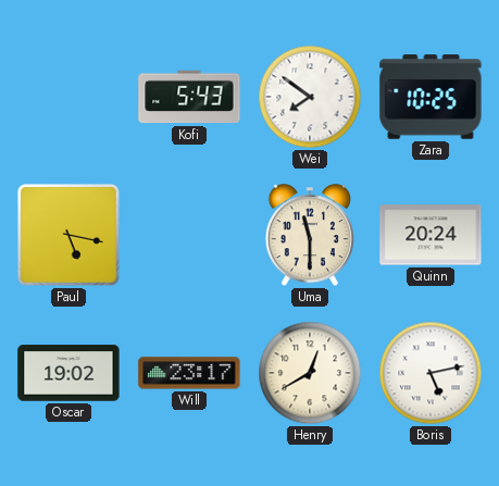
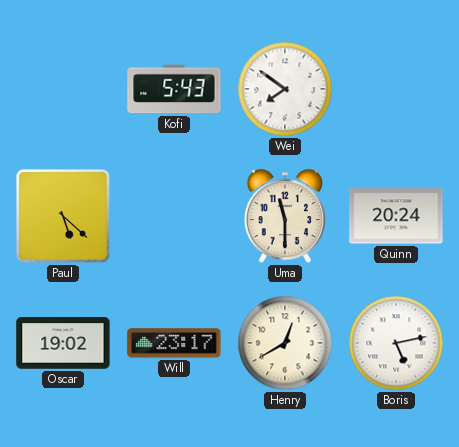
Zara: 10:25 -> none
Paul: 5:17 -> 5:22
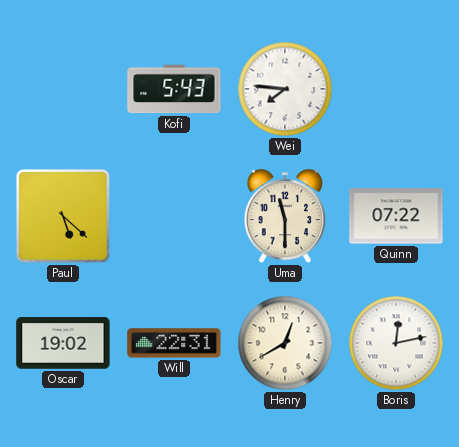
Wei: 7:51 -> 7:46
Quinn: 20:24 -> 07:22
Will: 23:17 -> 22:31
Boris: 5:13 -> 12:13
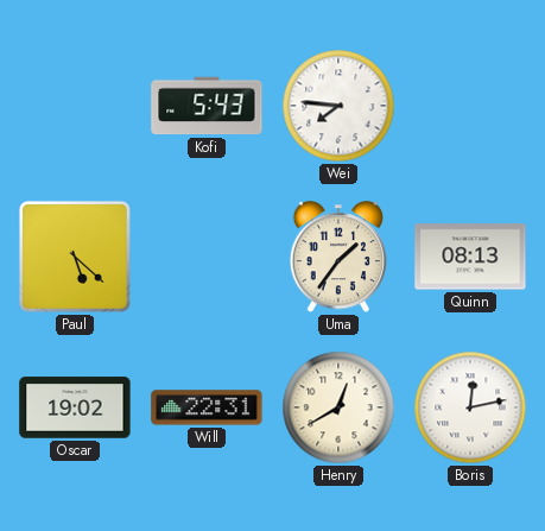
Uma: 11:30 -> 1:36
Quinn: 07:22 -> 08:13
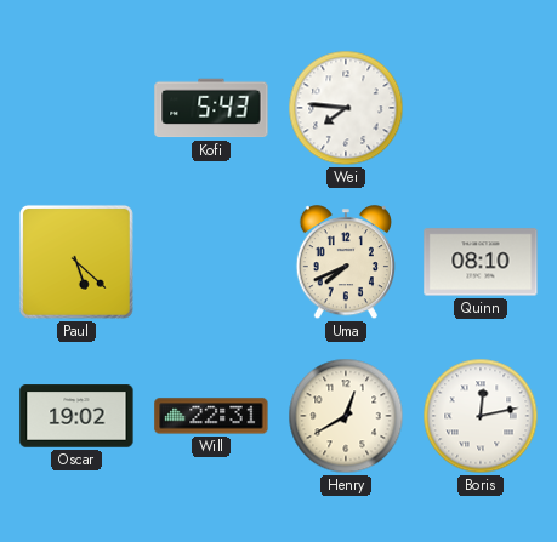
Uma: 1:36 -> 7:41
Quinn: 08:13 -> 08:10
